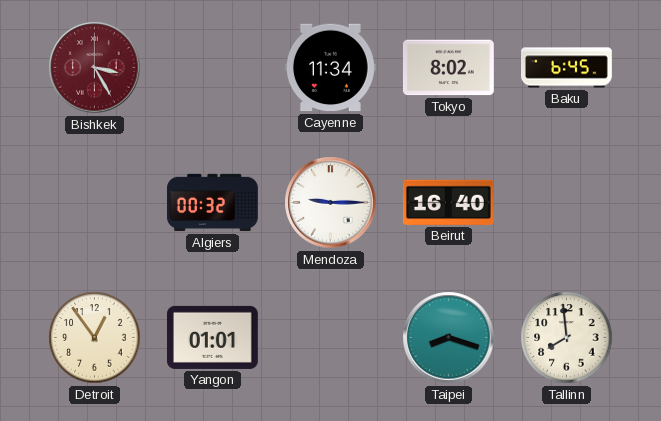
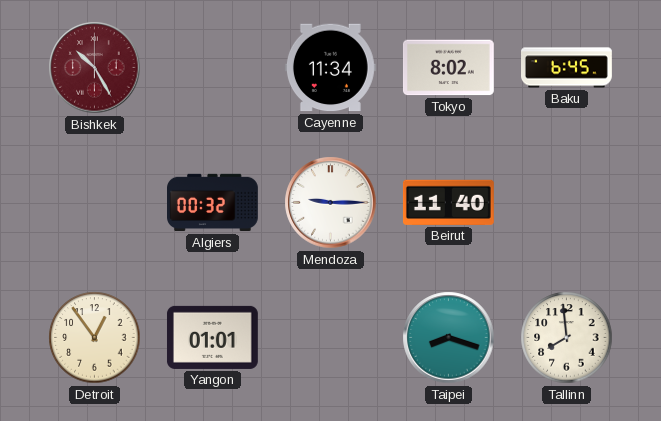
Bishkek: 3:25 -> 10:25
Beirut: 16:40 -> 11:40
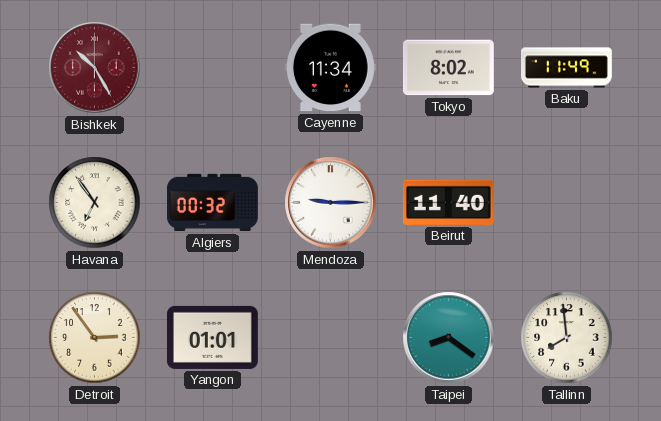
Baku: 6:45 -> 11:49
Havana: none -> 6:54
Detroit: 12:54 -> 2:54
Taipei: 8:18 -> 8:21
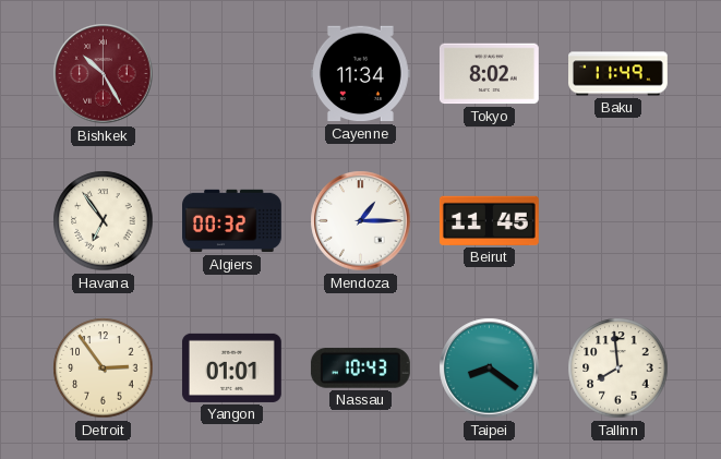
Mendoza: 9:15 -> 1:15
Beirut: 11:40 -> 11:45
Nassau: none -> 10:43
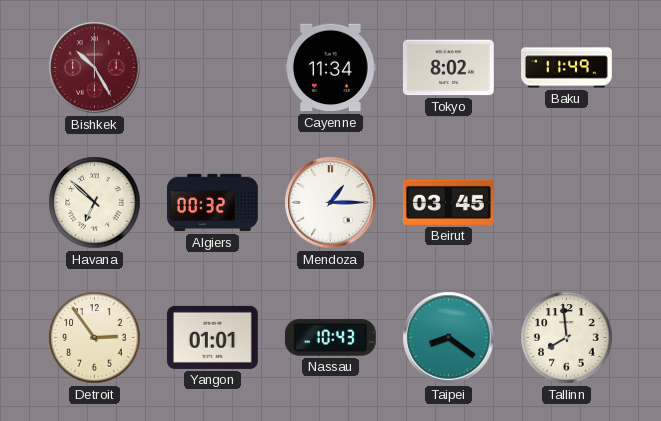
Havana: 6:54 -> 6:52
Beirut: 11:45 -> 03:45
